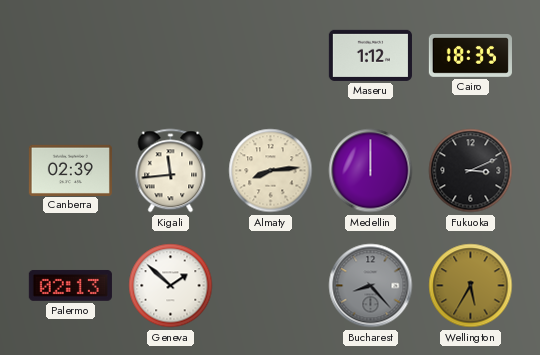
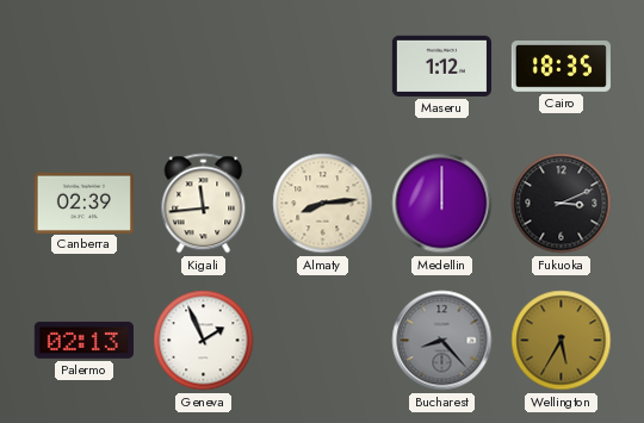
Geneva: 1:52 -> 1:56
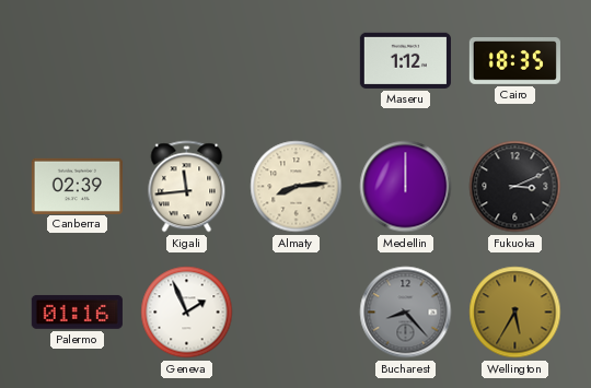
Palermo: 02:13 -> 01:16
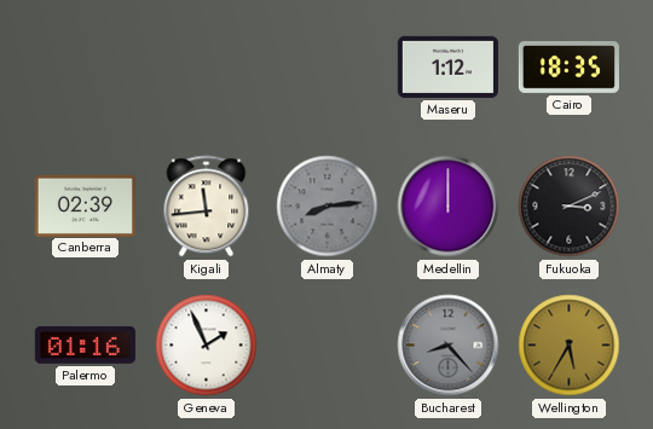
Almaty dial: cream -> grey
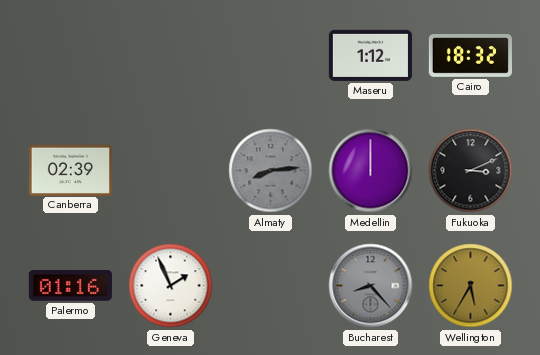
Cairo: 18:35 -> 18:32
Kigali: 11:44 -> none
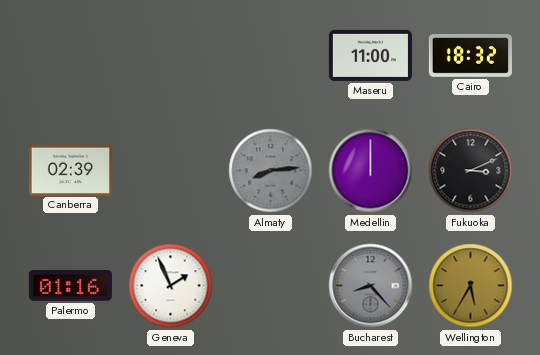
Maseru: 1:12 -> 11:00
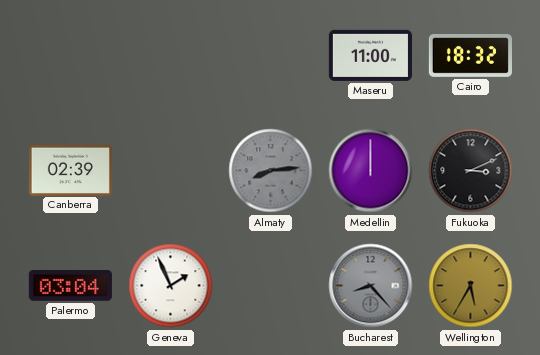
Palermo: 01:16 -> 03:04
